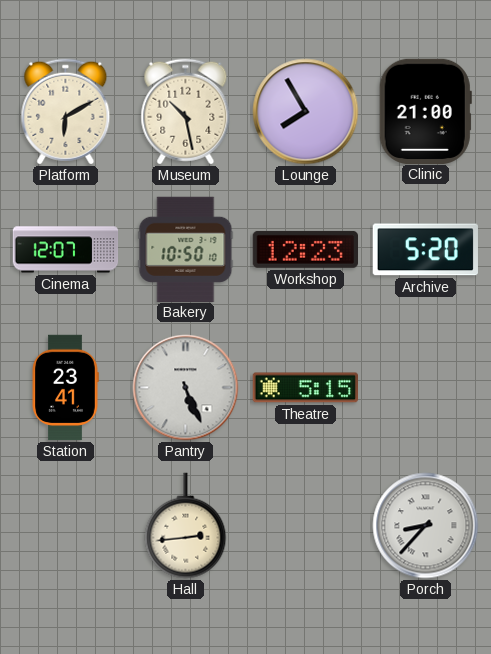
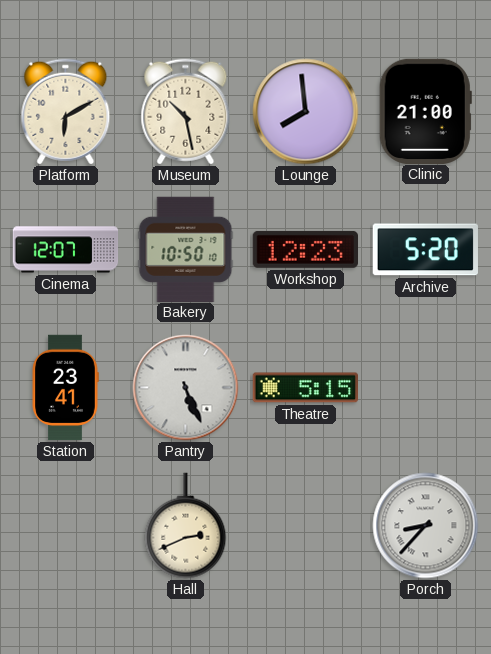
Lounge: 7:55 -> 7:59
Hall: 2:44 -> 2:41
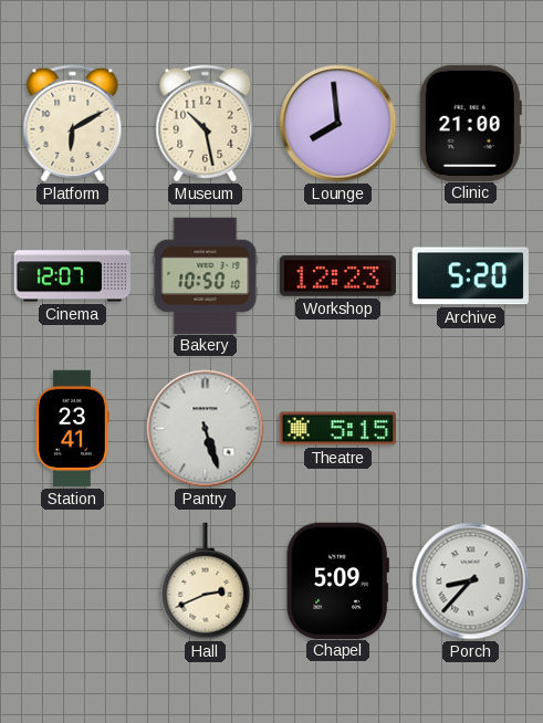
Pantry: 5:26 -> 5:27
Chapel: none -> 5:09
